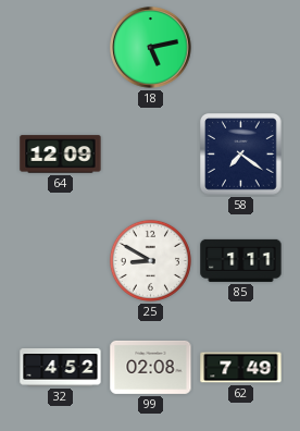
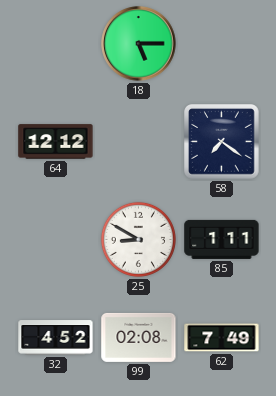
18: 5:13 -> 5:15
64: 12:09 -> 12:12
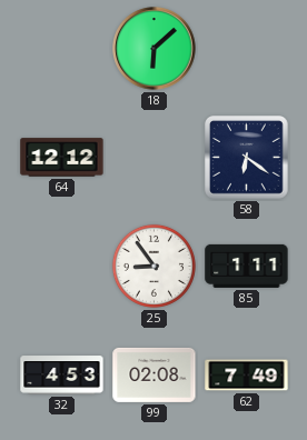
18: 5:15 -> 6:08
58: 7:21 -> 6:21
25: 8:50 -> 8:54
32: 4:52 -> 4:53
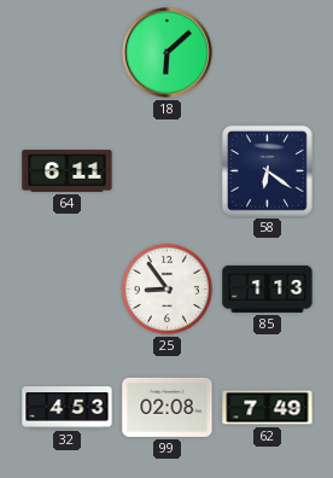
64: 12:12 -> 6:11
85: 1:11 -> 1:13
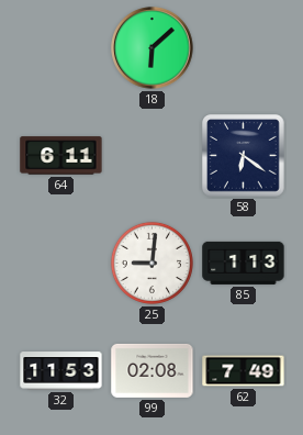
25: 8:54 -> 9:01
32: 4:53 -> 11:53
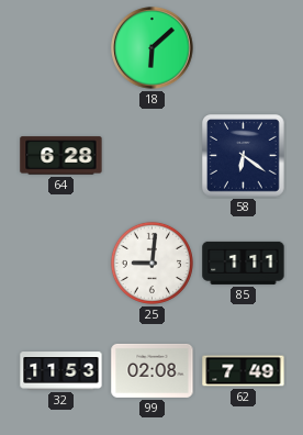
64: 6:11 -> 6:28
85: 1:13 -> 1:11
